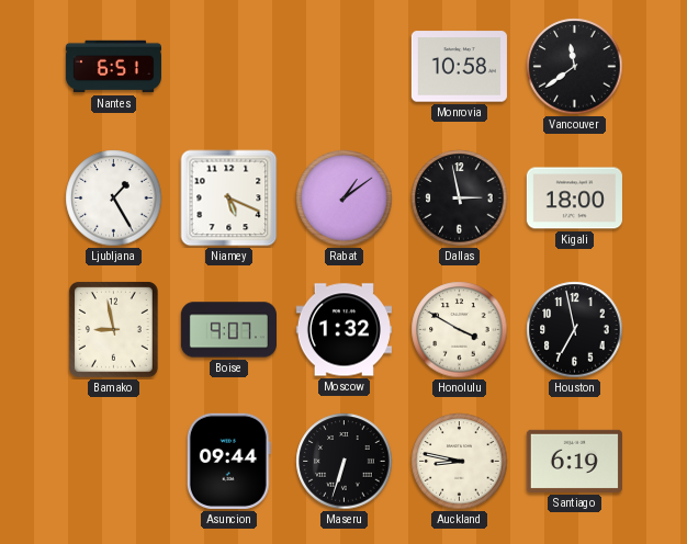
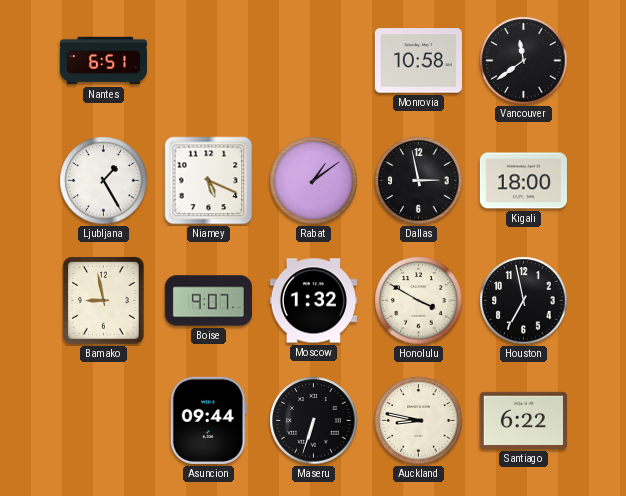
Santiago: 6:19 -> 6:22
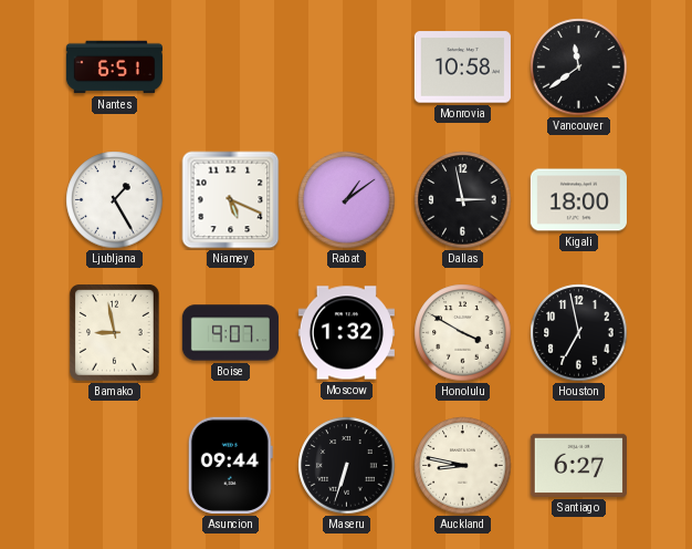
Santiago: 6:22 -> 6:27
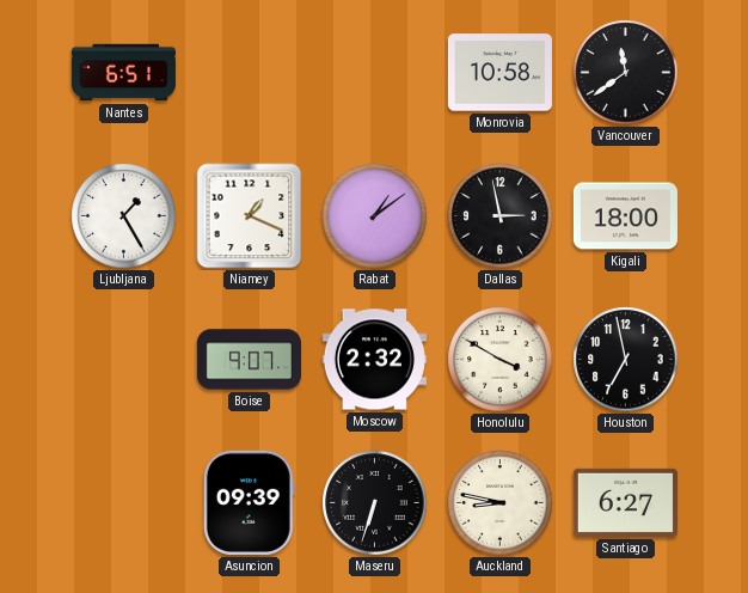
Niamey: 5:19 -> 1:19
Bamako: 8:58 -> none
Moscow: 1:32 -> 2:32
Asuncion: 09:44 -> 09:39
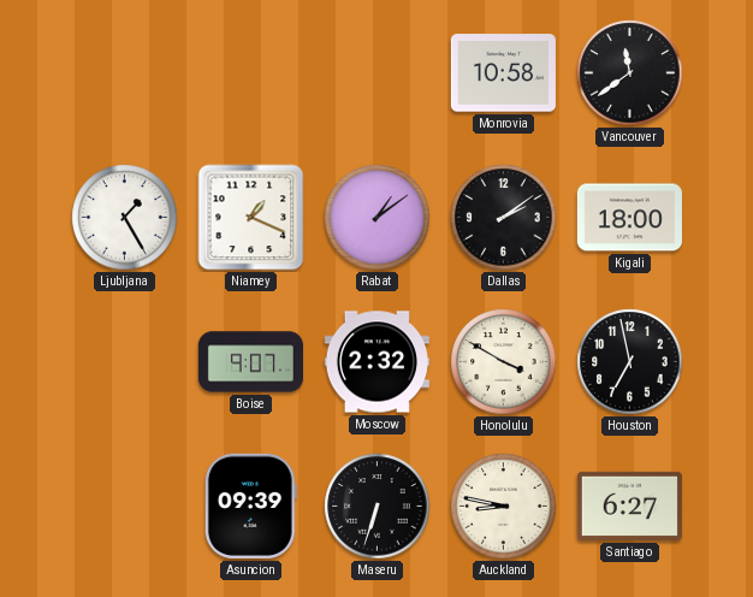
Nantes: 6:51 -> none
Dallas: 2:58 -> 2:09
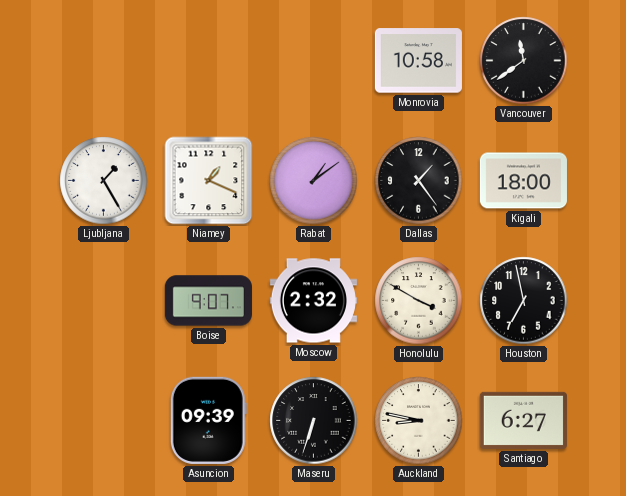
Dallas: 2:09 -> 1:24
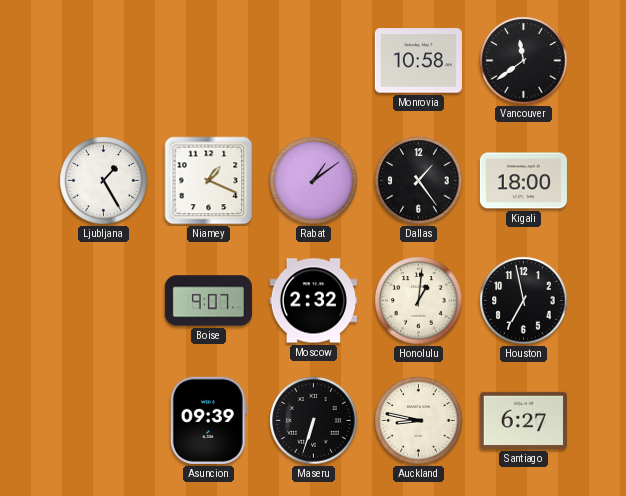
Honolulu: 3:50 -> 1:01
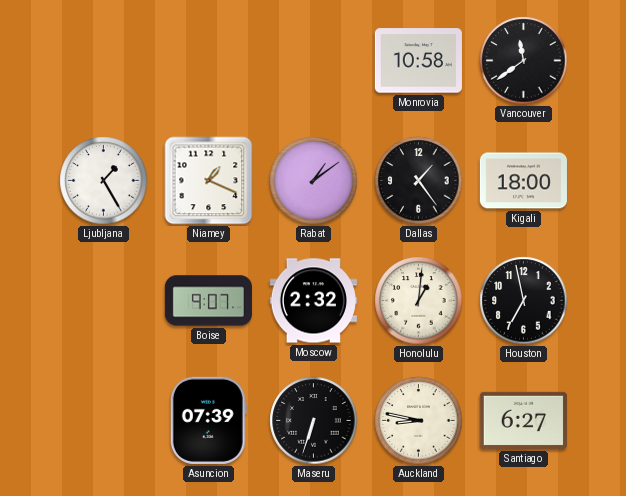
Asuncion: 09:39 -> 07:39
